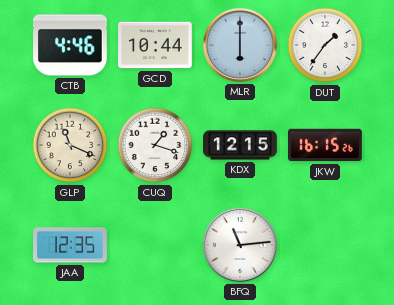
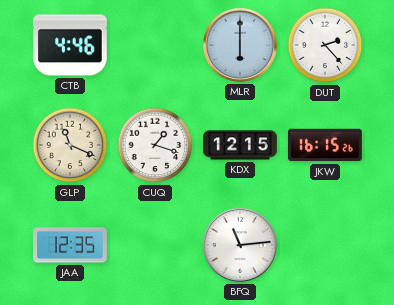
GCD: 10:44 -> none
DUT: 1:36 -> 2:23
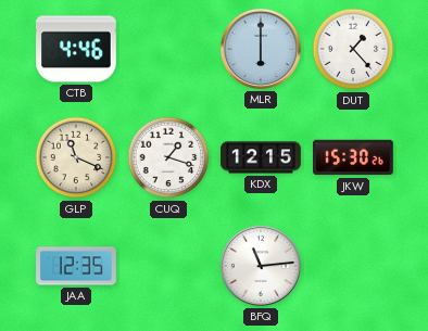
DUT: 2:23 -> 1:23
JKW: 16:15 -> 15:30
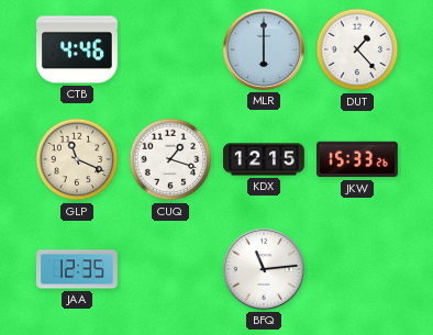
JKW: 15:30 -> 15:33
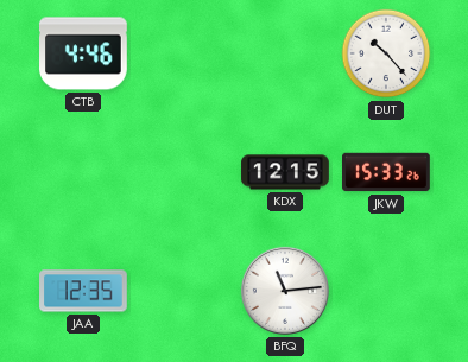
MLR: 6:00 -> none
DUT: 1:23 -> 10:23
GLP: 11:19 -> none
CUQ: 1:18 -> none
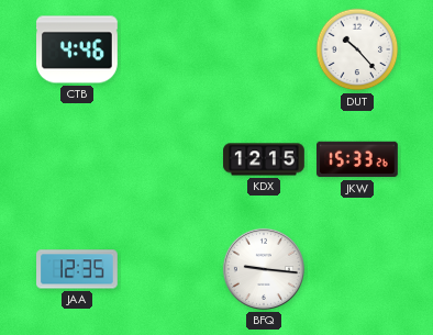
BFQ: 11:14 -> 9:16
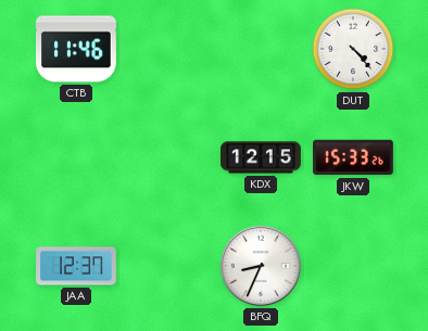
CTB: 4:46 -> 11:46
DUT: 10:23 -> 4:23
JAA: 12:35 -> 12:37
BFQ: 9:16 -> 8:34
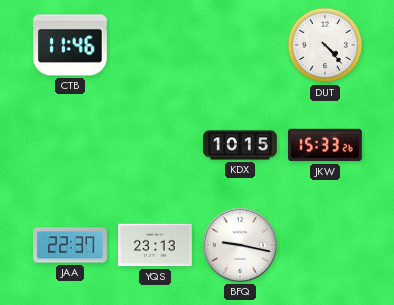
KDX: 12:15 -> 10:15
JAA: 12:37 -> 22:37
YQS: none -> 23:13
BFQ: 8:34 -> 9:17
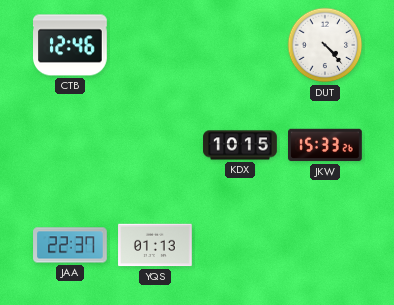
CTB: 11:46 -> 12:46
YQS: 23:13 -> 01:13
BFQ: 9:17 -> none
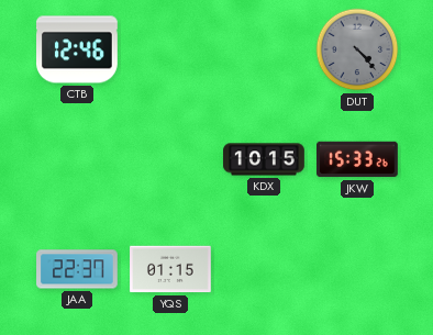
DUT dial: white -> grey
YQS: 01:13 -> 01:15
